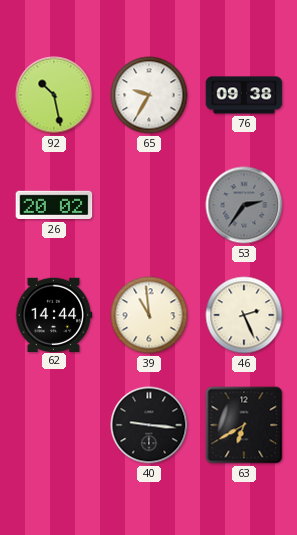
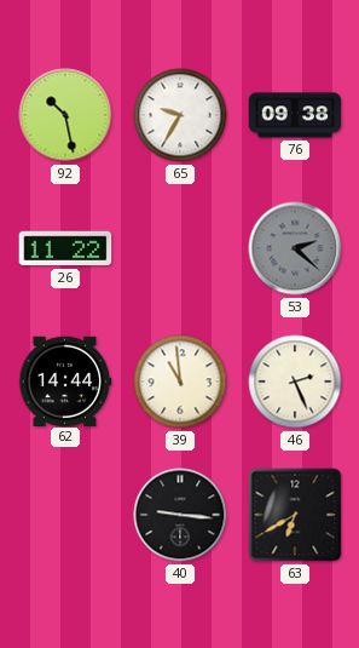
26: 20:02 -> 11:22
53: 2:36 -> 2:22
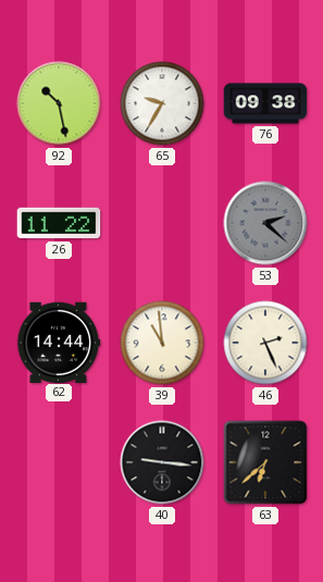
63: 6:40 -> 6:38
